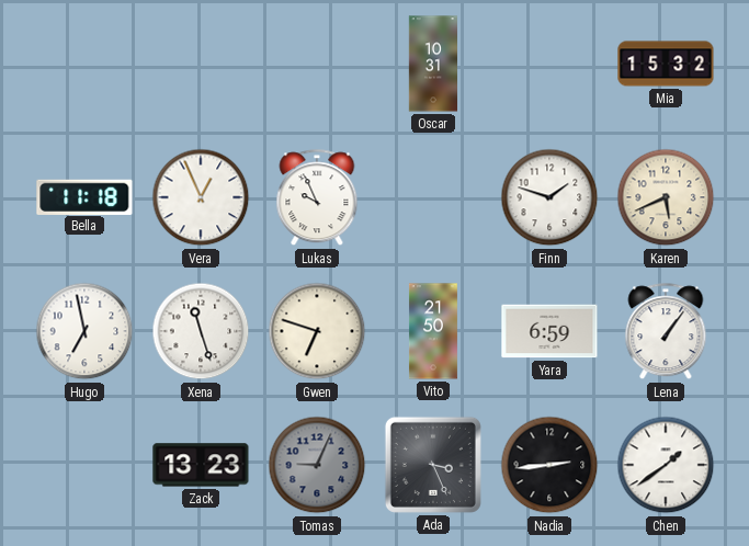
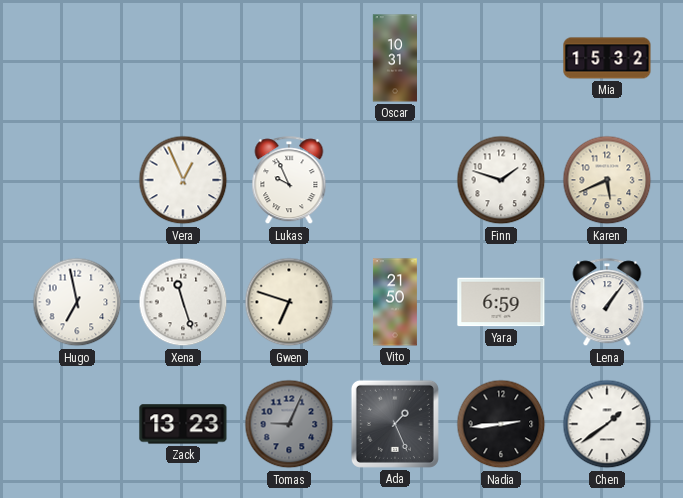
Bella: 11:18 -> none
Ada: 3:26 -> 1:26
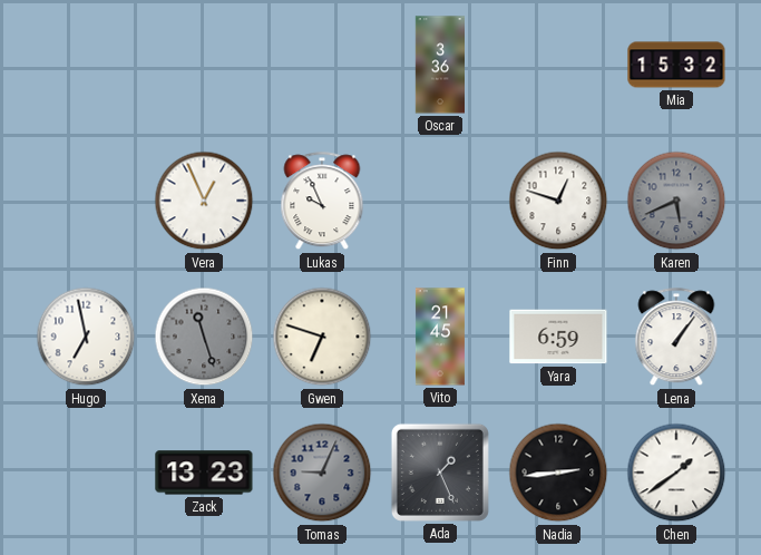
Oscar: 10:31 -> 3:36
Finn: 1:48 -> 12:48
Karen dial: cream -> grey
Xena dial: white -> grey
Vito: 21:50 -> 21:45
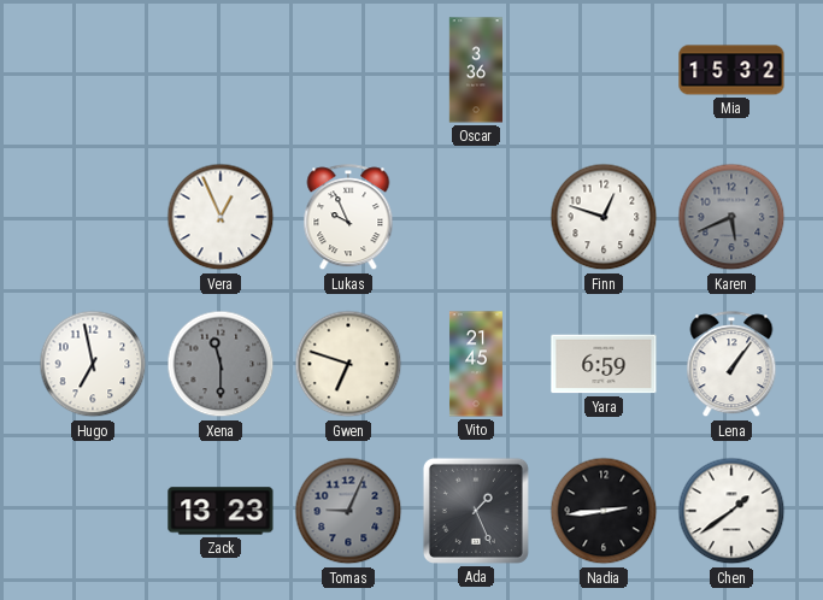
Xena: 11:27 -> 11:30
